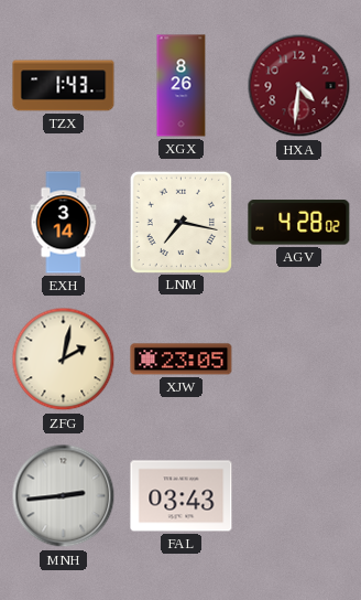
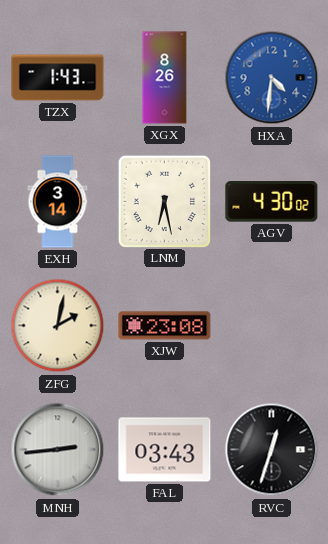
HXA dial: burgundy -> blue
LNM: 7:17 -> 6:28
AGV: 4:28 -> 4:30
XJW: 23:05 -> 23:08
RVC: none -> 12:33
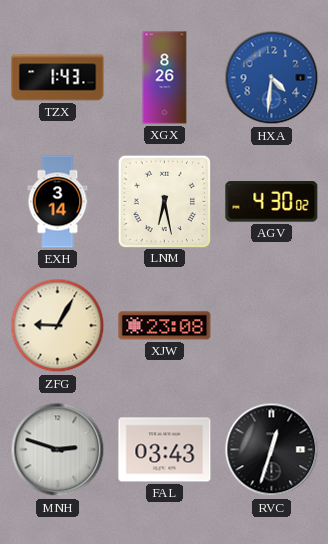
ZFG: 2:02 -> 9:05
MNH: 2:44 -> 2:48
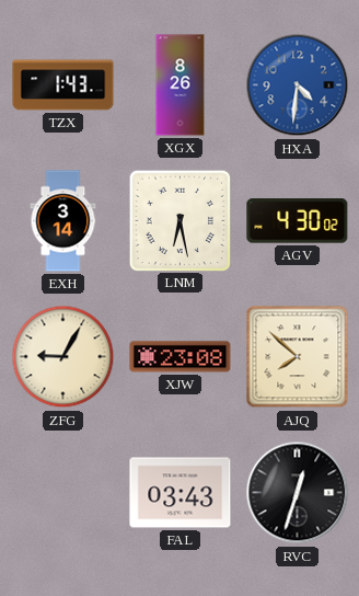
AJQ: none -> 7:52
MNH: 2:48 -> none
